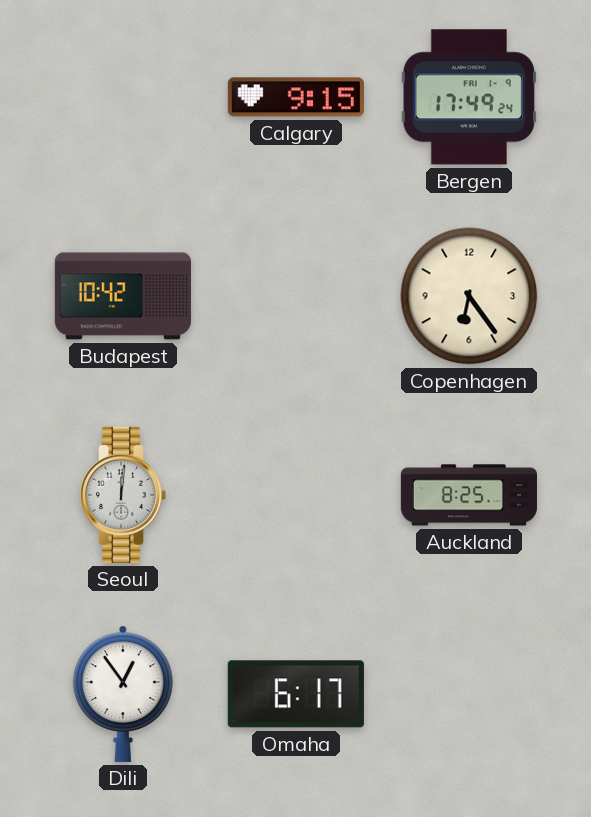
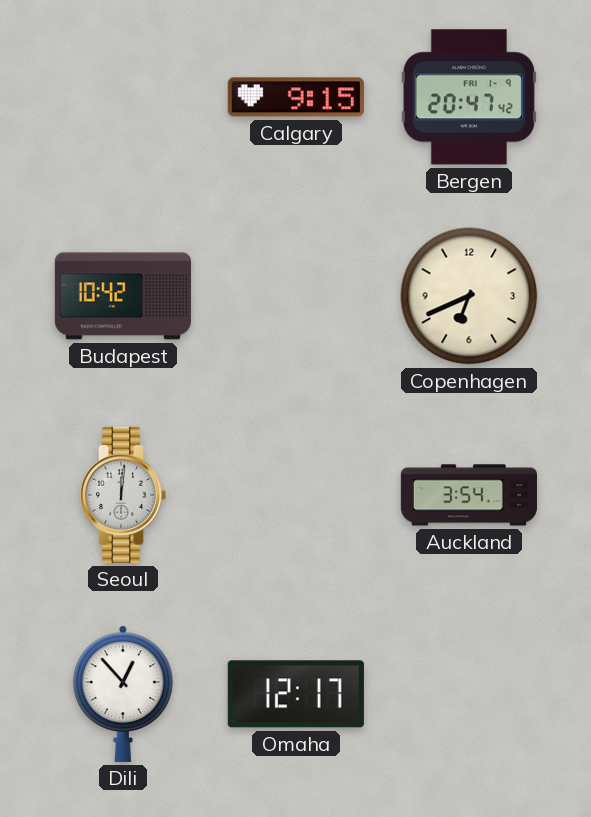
Bergen: 17:49 -> 20:47
Copenhagen: 6:24 -> 6:41
Auckland: 8:25 -> 3:54
Dili: 12:54 -> 12:53
Omaha: 6:17 -> 12:17
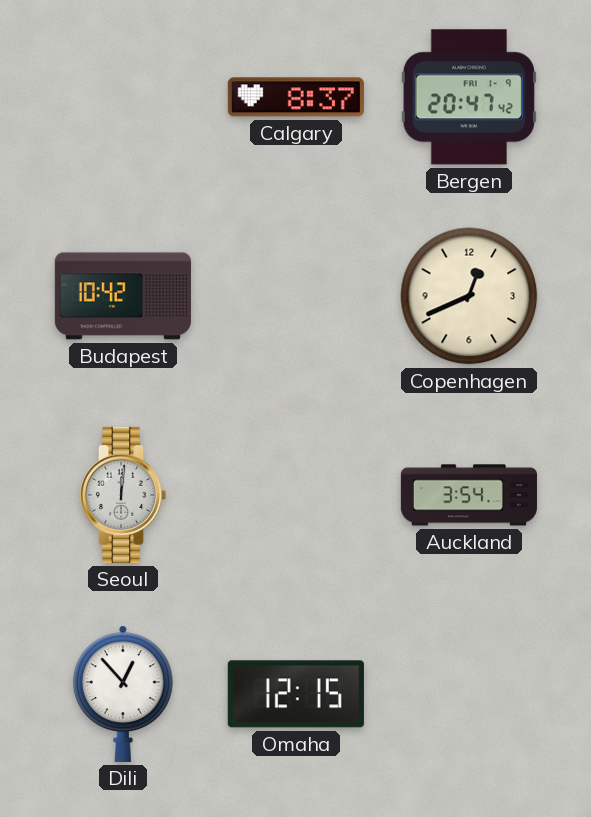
Calgary: 9:15 -> 8:37
Copenhagen: 6:41 -> 12:41
Omaha: 12:17 -> 12:15
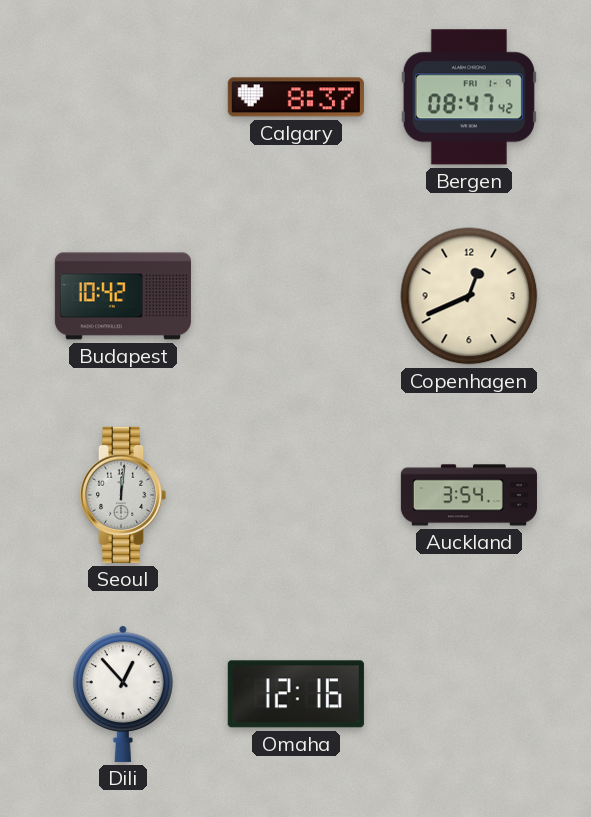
Bergen: 20:47 -> 08:47
Omaha: 12:15 -> 12:16
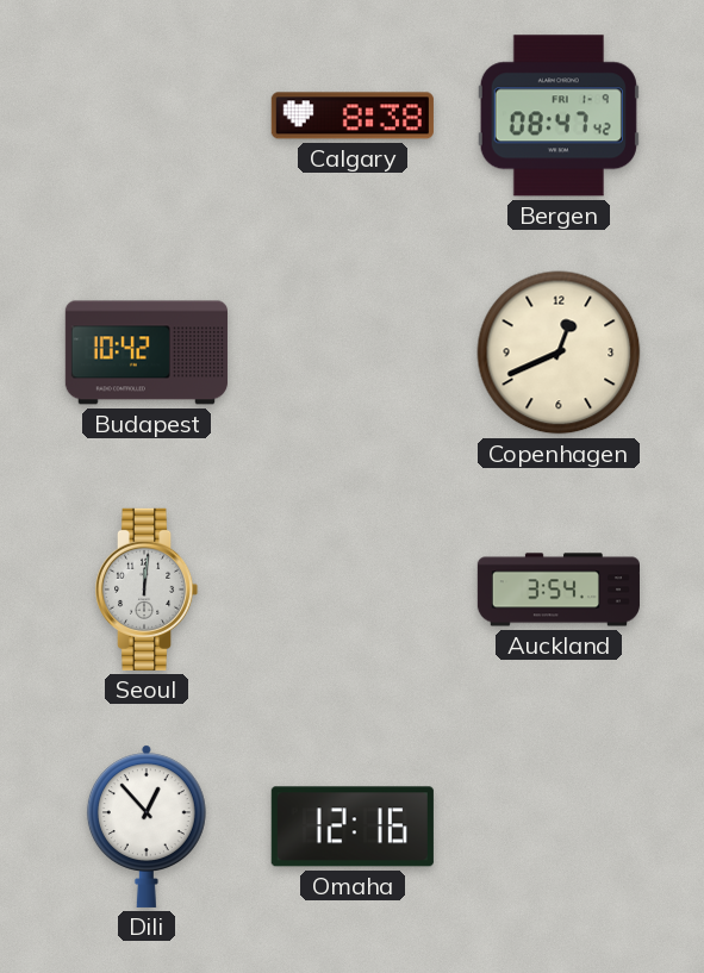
Calgary: 8:37 -> 8:38
